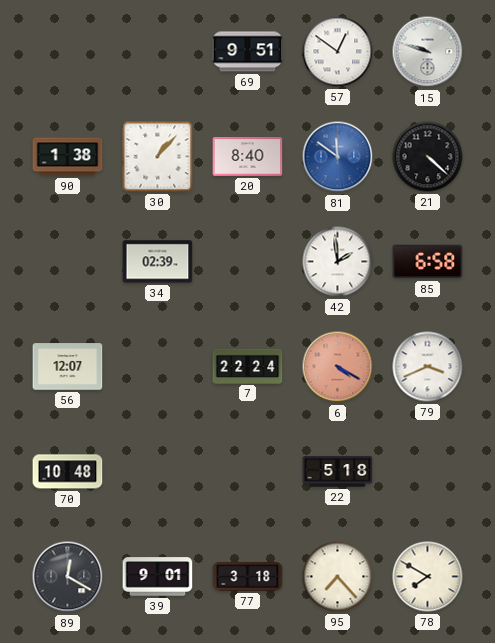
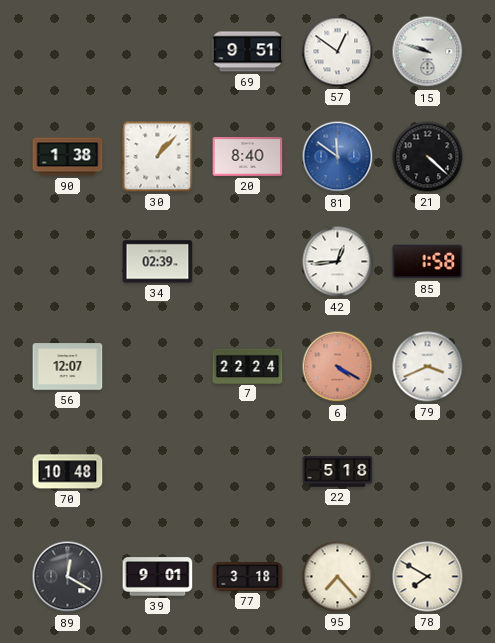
42: 1:59 -> 12:44
85: 6:58 -> 1:58
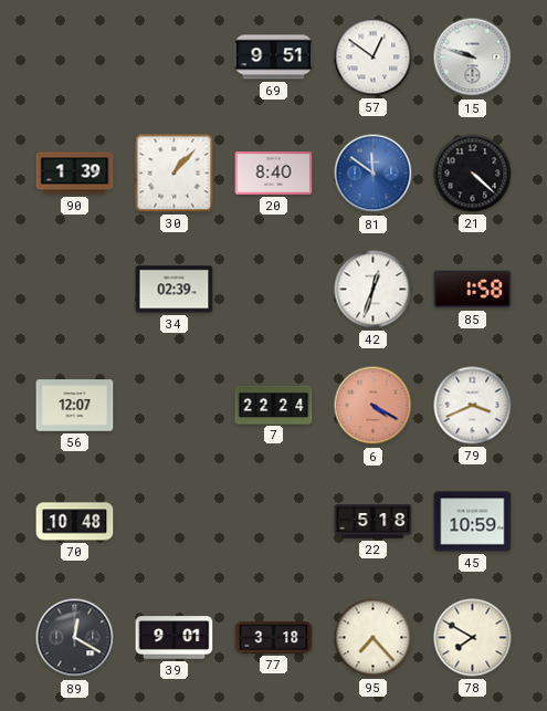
90: 1:38 -> 1:39
42: 12:44 -> 12:33
45: none -> 10:59
